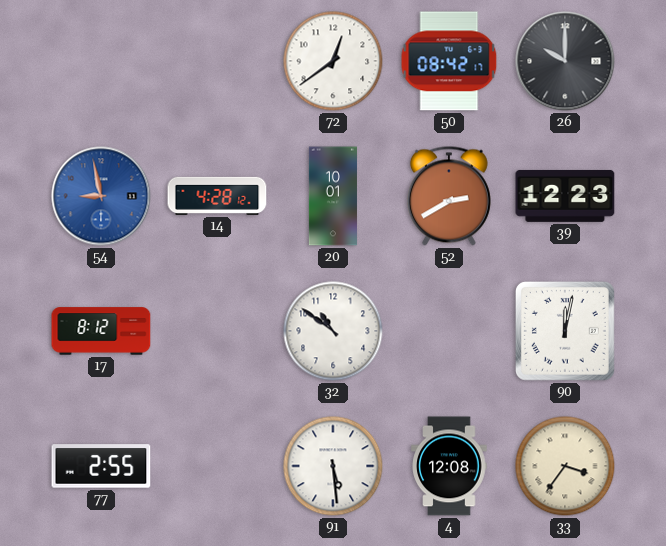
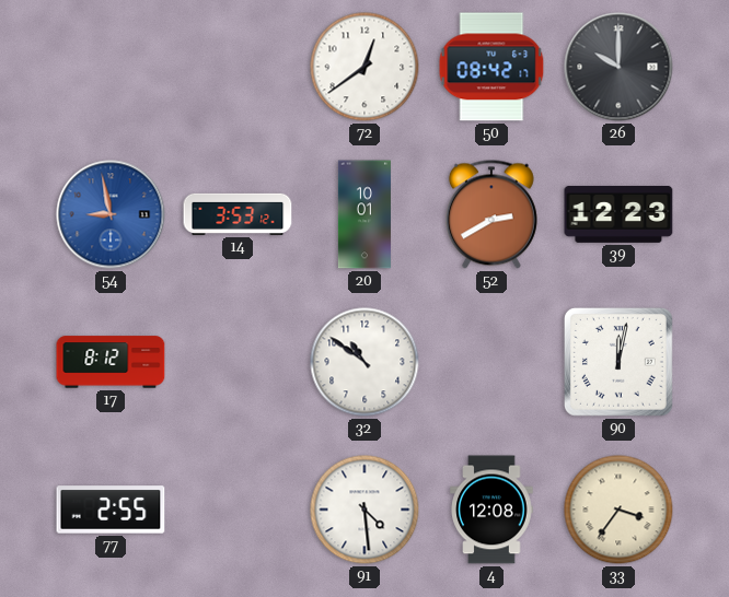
14: 4:28 -> 3:53
91: 5:29 -> 4:29
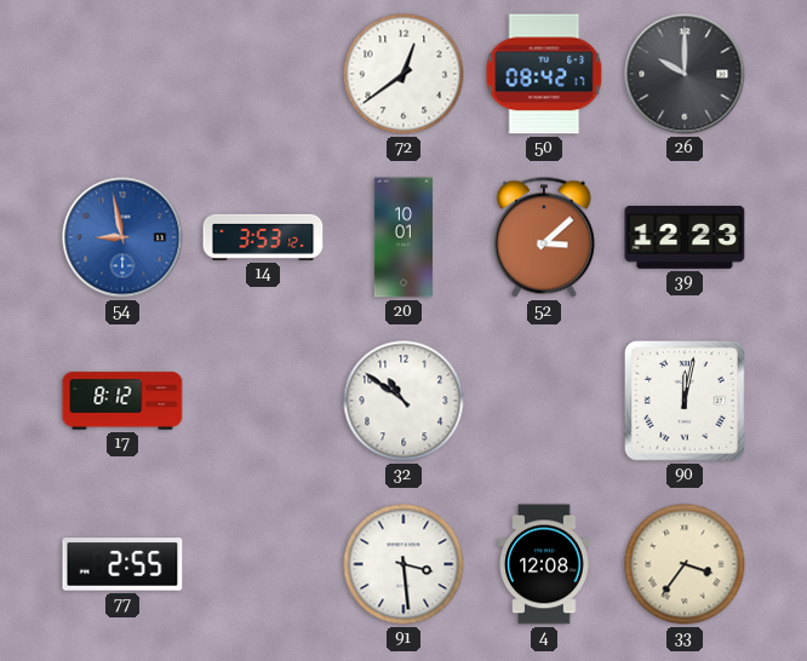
52: 2:40 -> 3:08
91: 4:29 -> 3:29
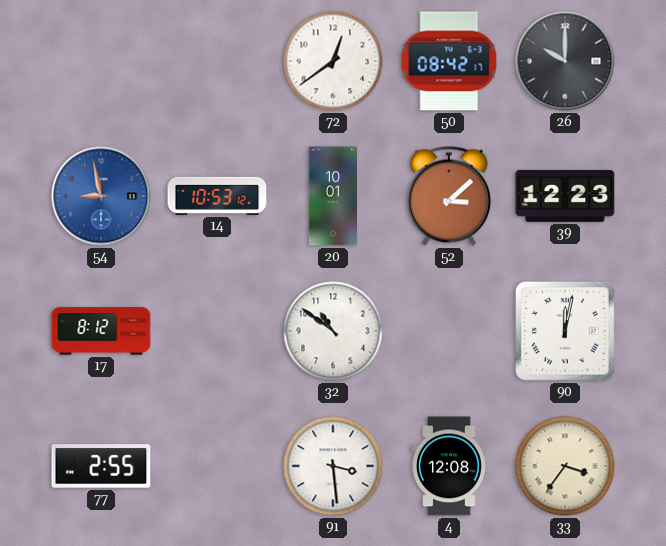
14: 3:53 -> 10:53
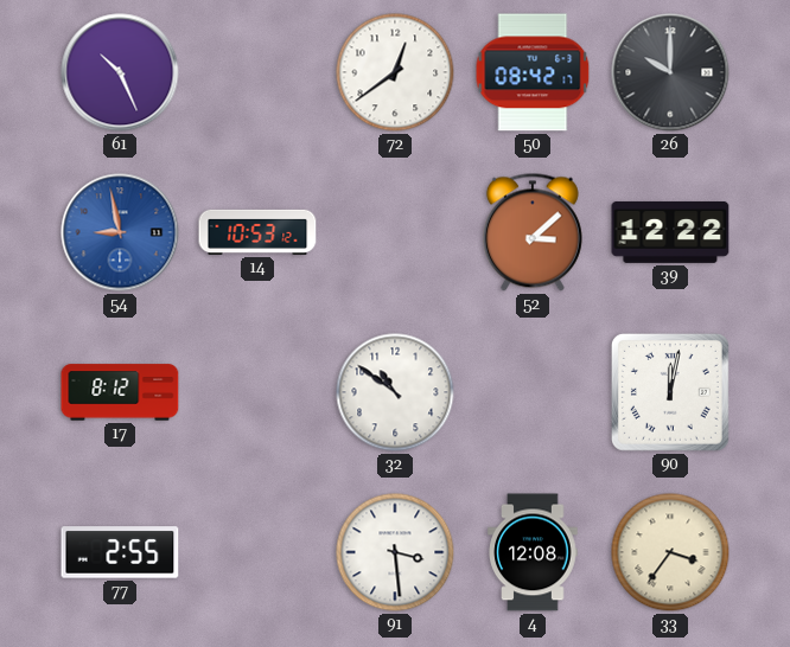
61: none -> 10:26
20: 10:01 -> none
39: 12:23 -> 12:22
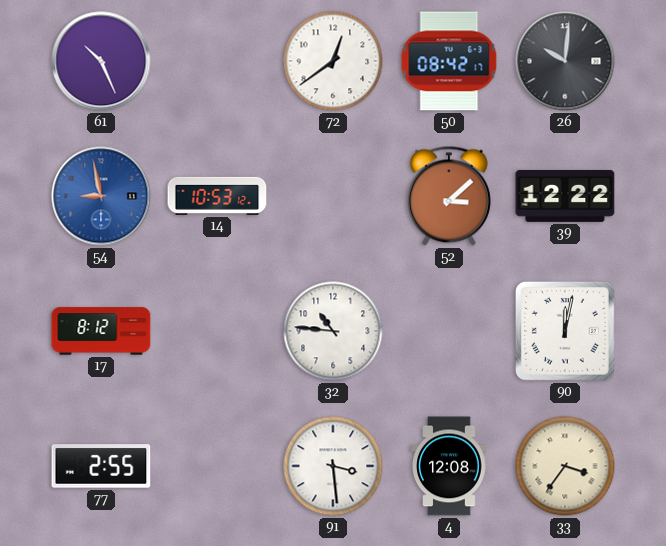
26: 10:00 -> 10:01
32: 10:51 -> 10:46
